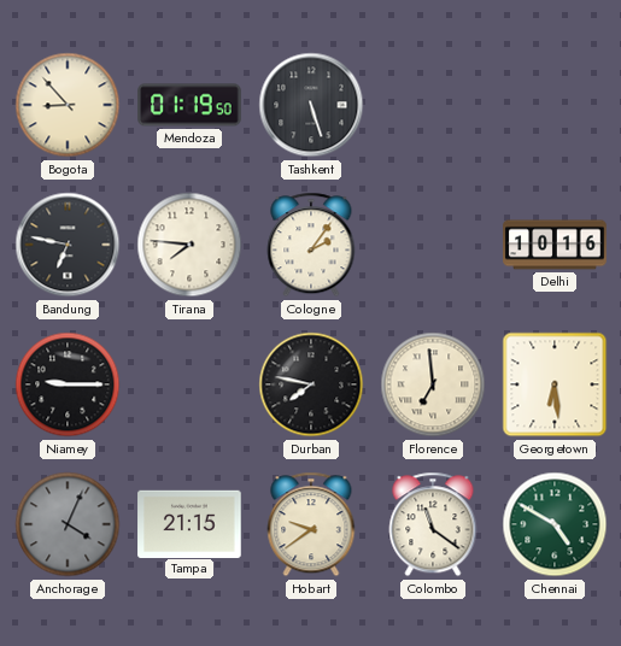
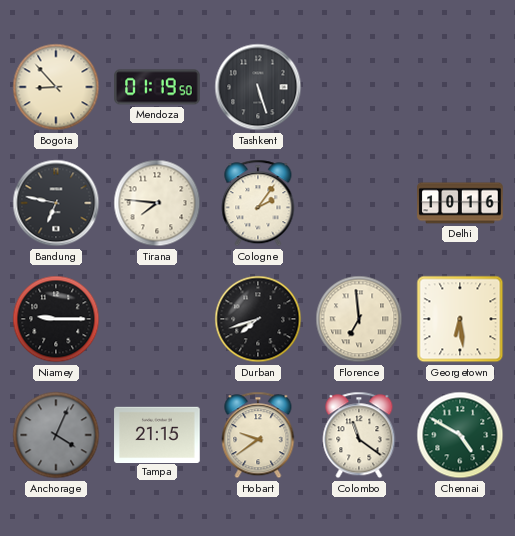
Durban: 7:47 -> 7:42
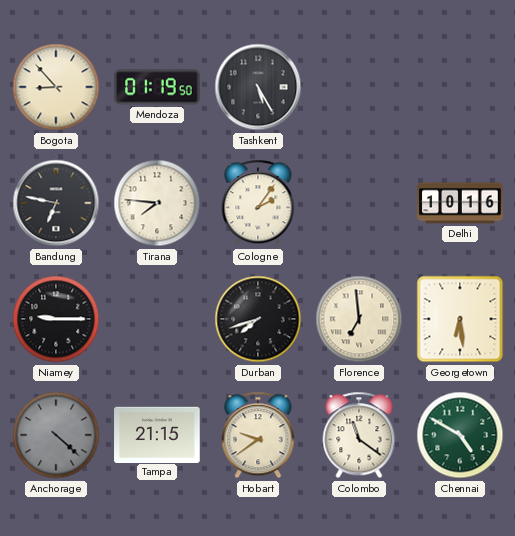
Tashkent: 5:27 -> 5:25
Anchorage: 4:04 -> 4:22
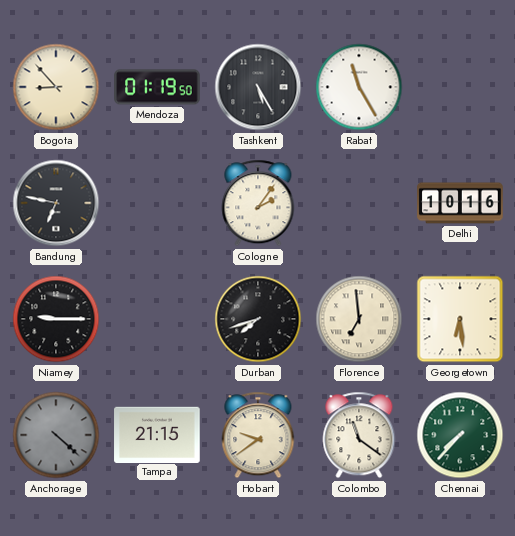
Rabat: none -> 11:25
Tirana: 7:46 -> none
Chennai: 4:50 -> 7:37
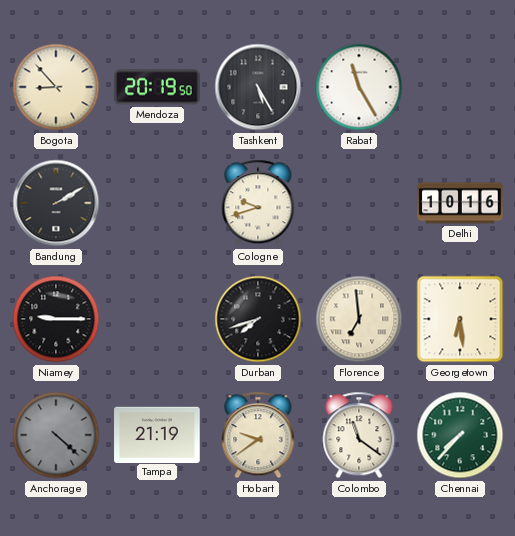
Mendoza: 01:19 -> 20:19
Bandung: 6:47 -> 2:10
Cologne: 2:06 -> 9:42
Tampa: 21:15 -> 21:19
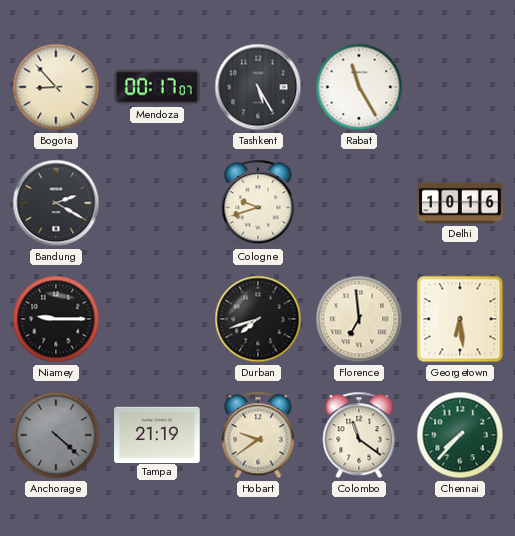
Mendoza: 20:19 -> 00:17
Bandung: 2:10 -> 2:20
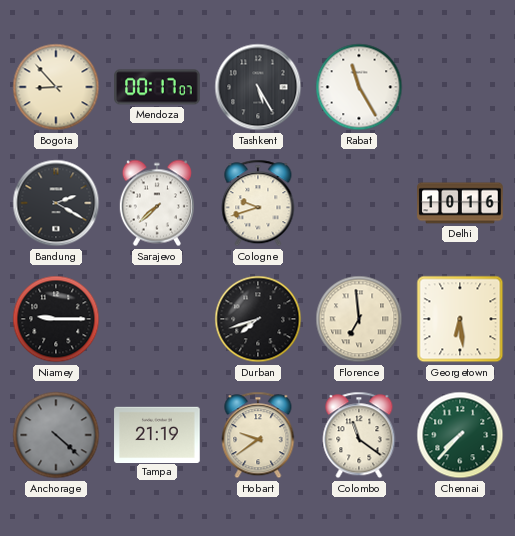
Sarajevo: none -> 7:38
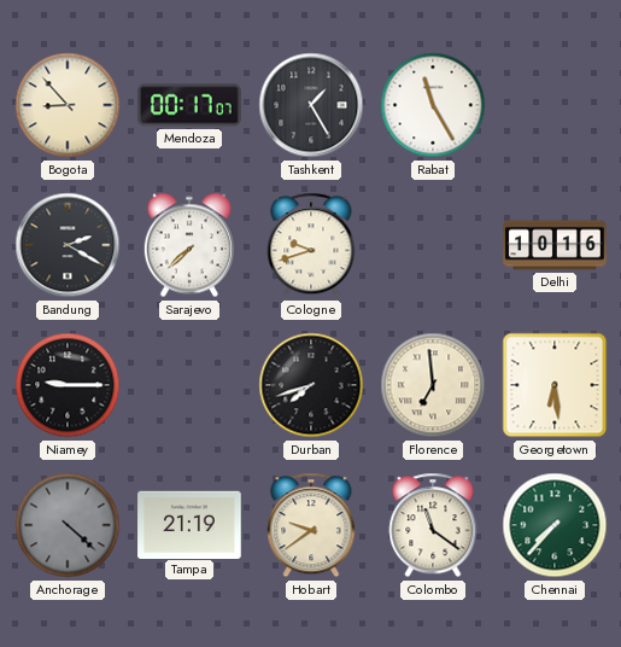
Tashkent: 5:25 -> 1:25
